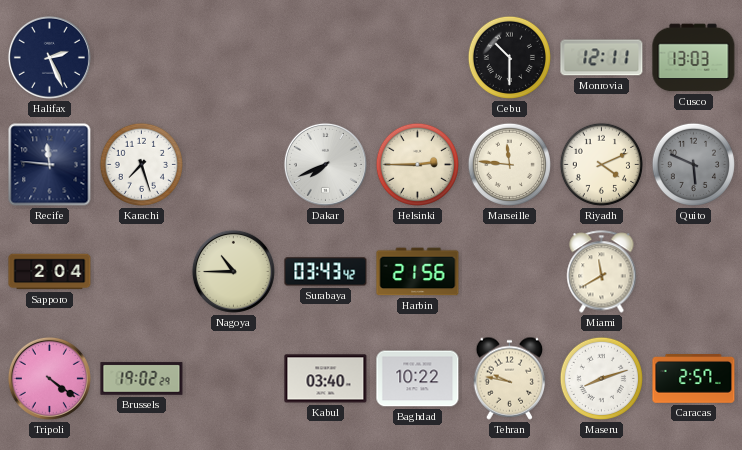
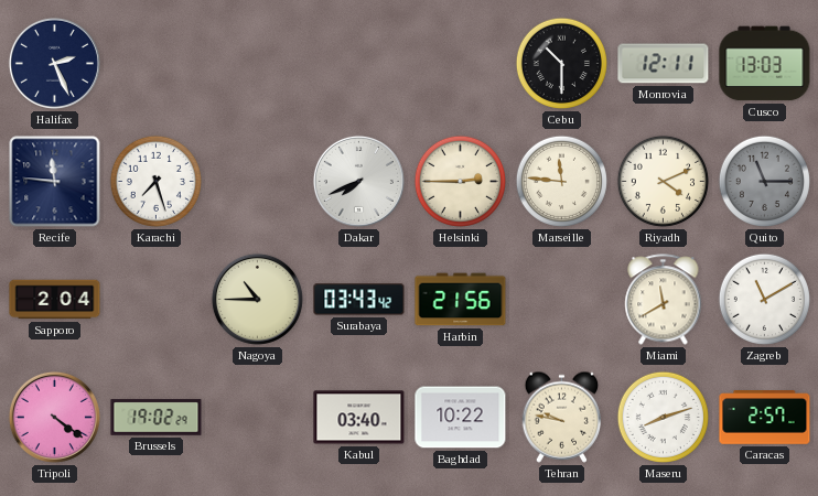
Quito: 5:49 -> 11:15
Zagreb: none -> 11:10
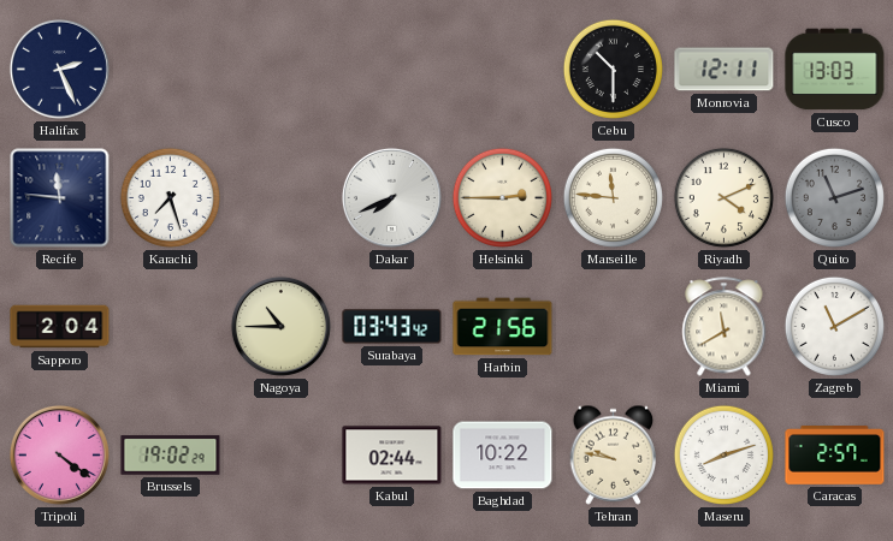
Quito: 11:15 -> 11:12
Kabul: 03:40 -> 02:44
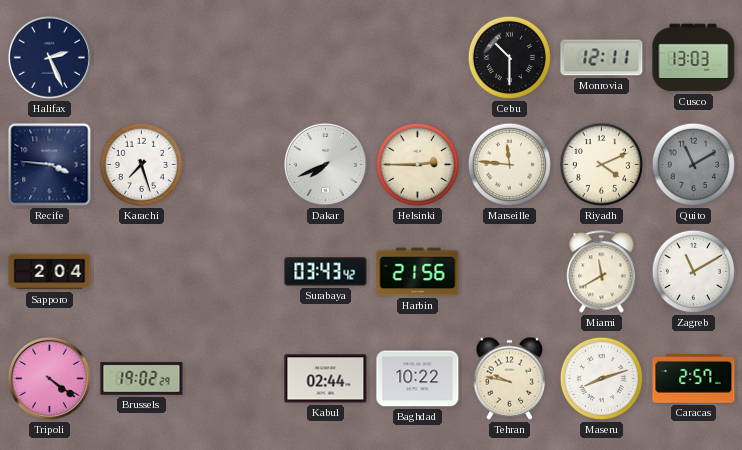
Recife: 11:46 -> 3:46
Quito: 11:12 -> 11:10
Nagoya: 10:45 -> none
